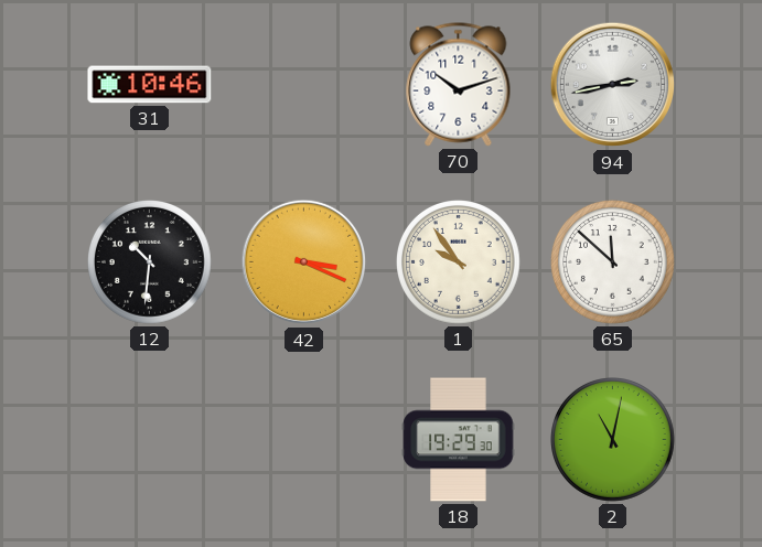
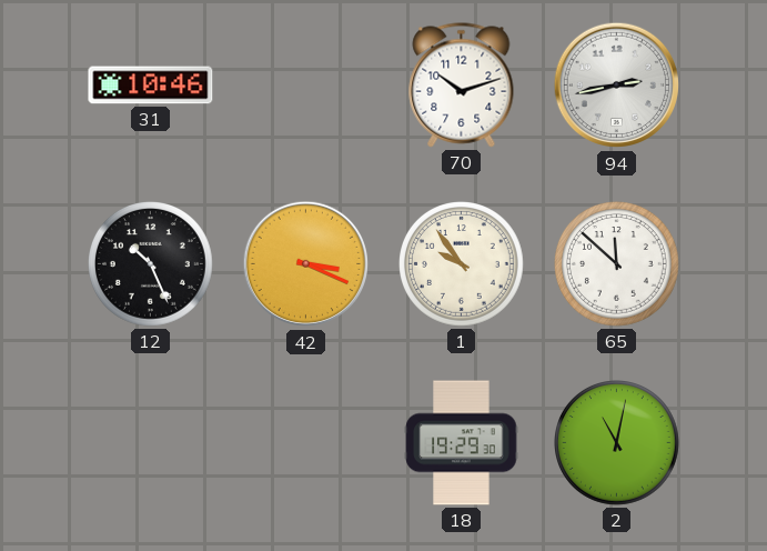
12: 10:31 -> 10:26
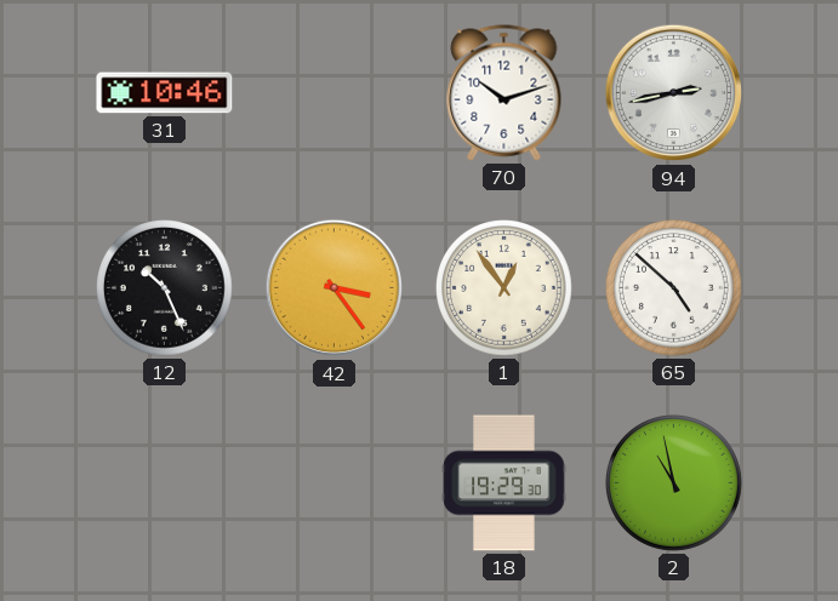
42: 3:19 -> 3:24
1: 9:54 -> 12:54
65: 11:52 -> 4:52
2: 11:02 -> 10:58
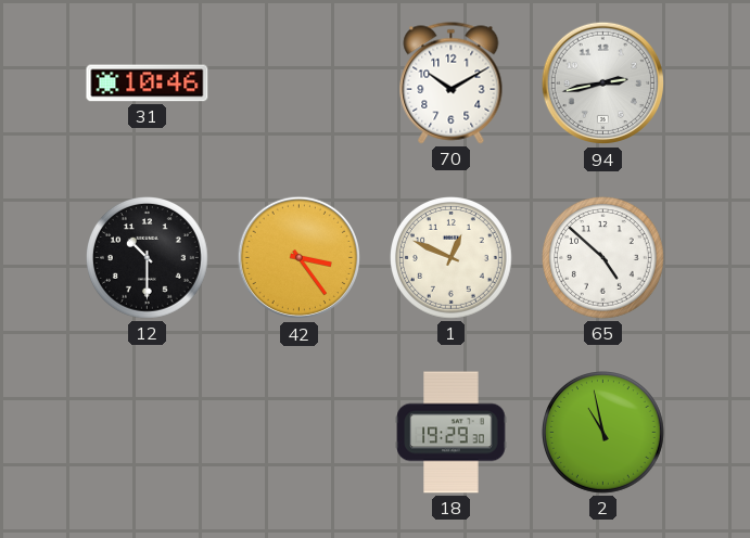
70: 10:12 -> 10:10
12: 10:26 -> 10:30
1: 12:54 -> 12:49
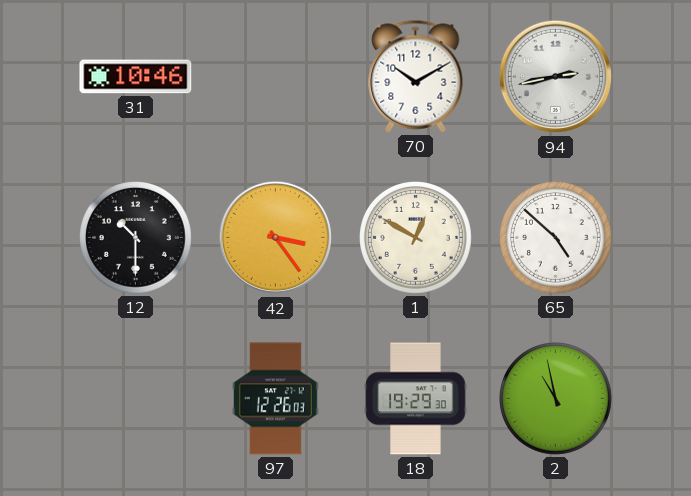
1: 12:49 -> 12:50
97: none -> 12:26
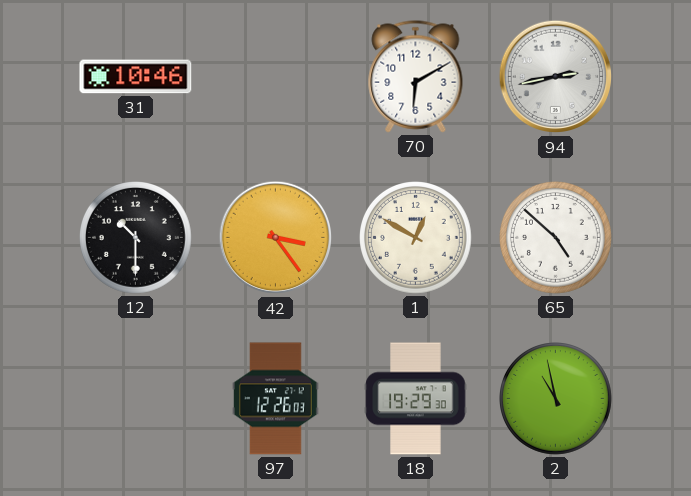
70: 10:10 -> 6:10
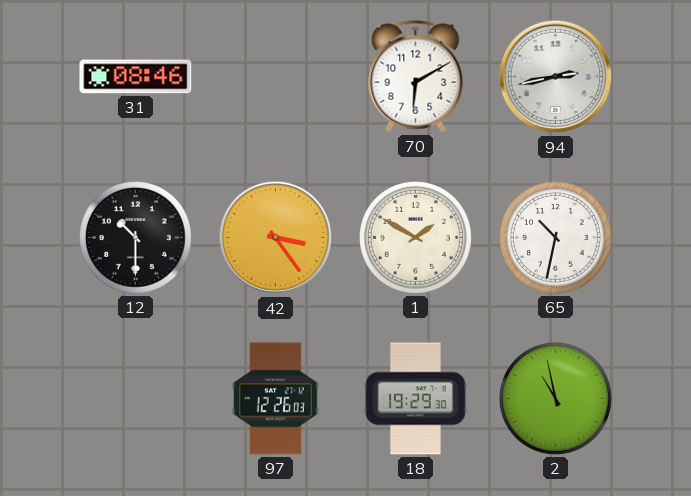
31: 10:46 -> 08:46
1: 12:50 -> 1:50
65: 4:52 -> 10:32
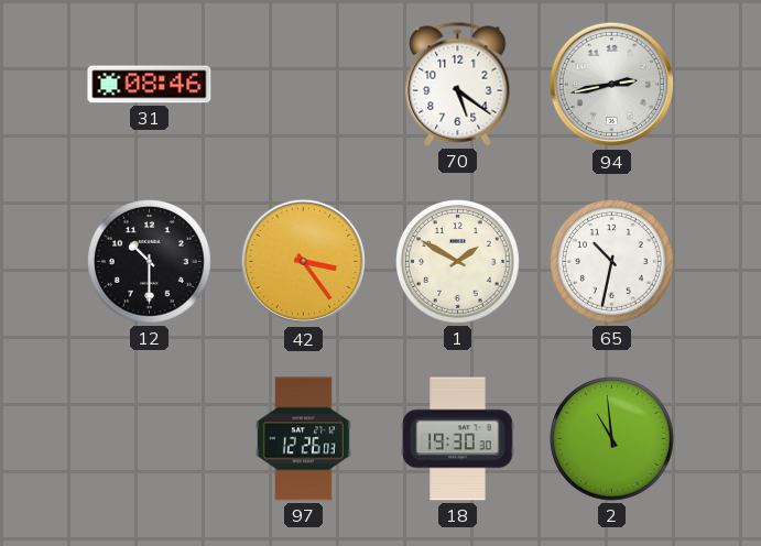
70: 6:10 -> 5:21
18: 19:29 -> 19:30
2: 10:58 -> 10:59
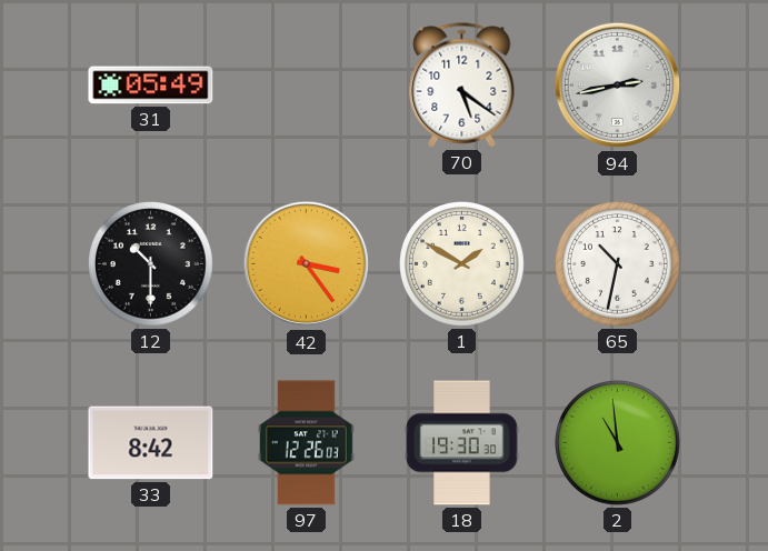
31: 08:46 -> 05:49
33: none -> 8:42
